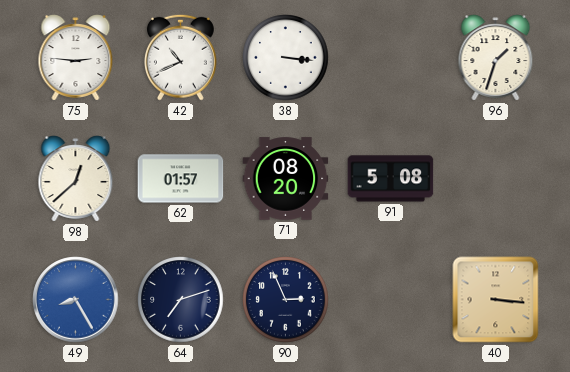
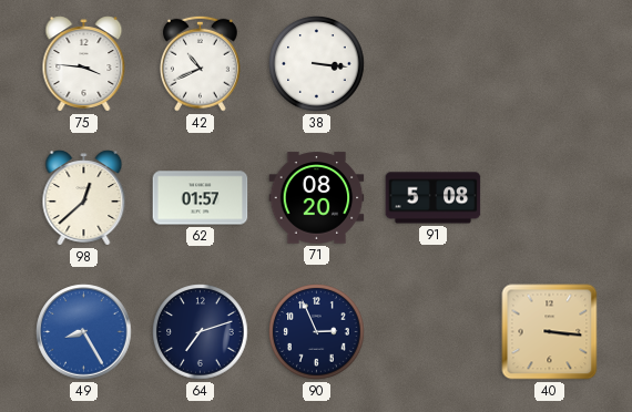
75: 2:46 -> 3:46
96: 1:33 -> none
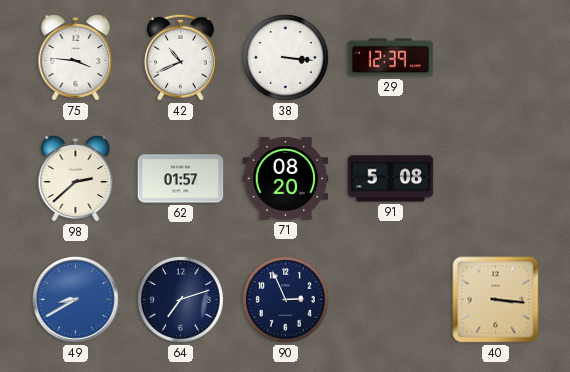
29: none -> 12:39
98: 12:38 -> 2:38
49: 8:25 -> 8:40
